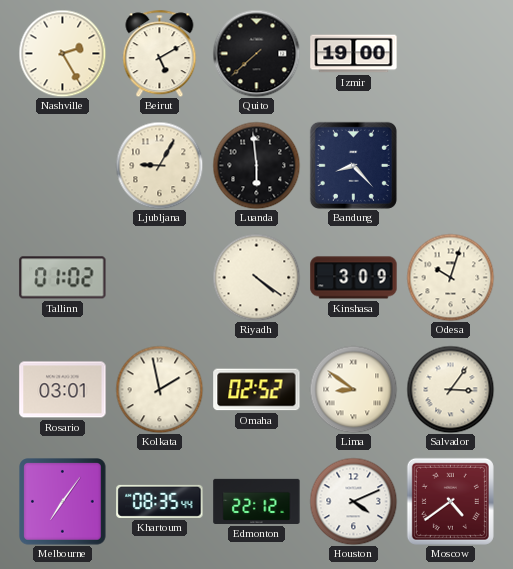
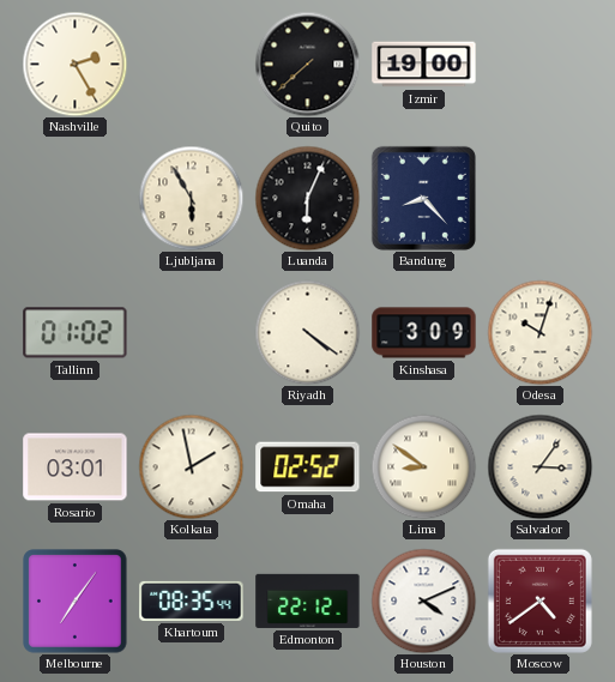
Beirut: 5:10 -> none
Ljubljana: 9:05 -> 5:55
Luanda: 5:59 -> 6:04
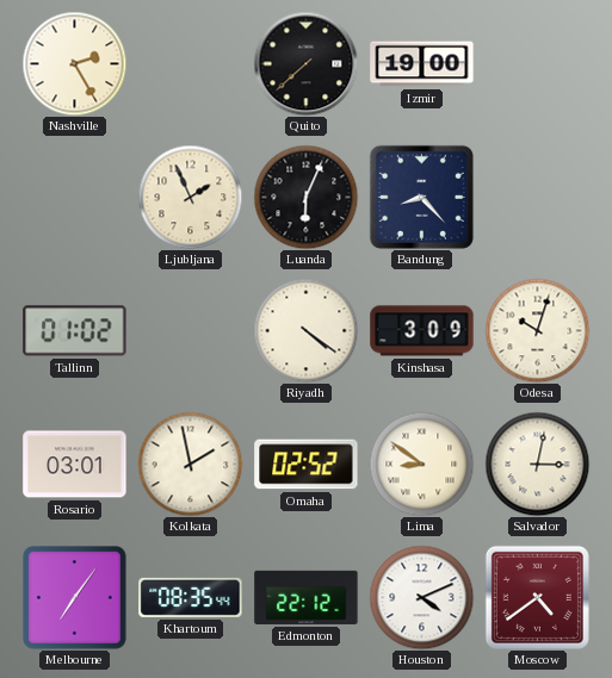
Ljubljana: 5:55 -> 1:56
Salvador: 3:06 -> 3:02
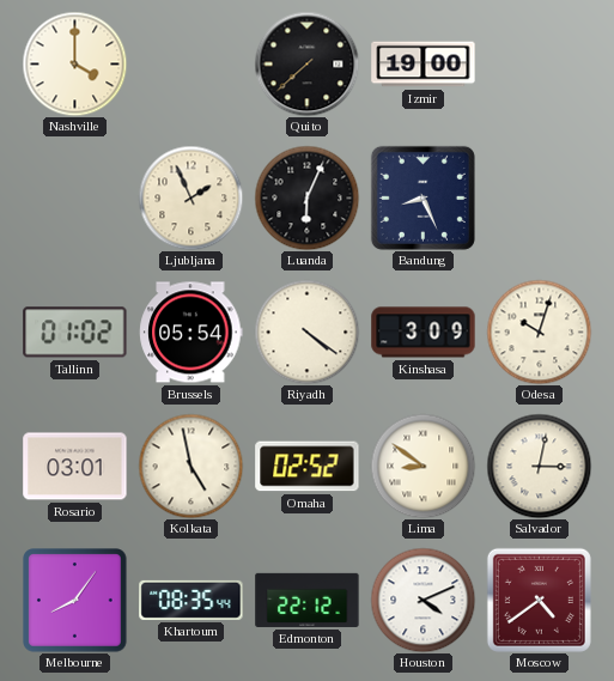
Nashville: 2:25 -> 4:00
Bandung: 8:23 -> 8:26
Brussels: none -> 05:54
Kolkata: 1:58 -> 4:58
Melbourne: 7:06 -> 8:06
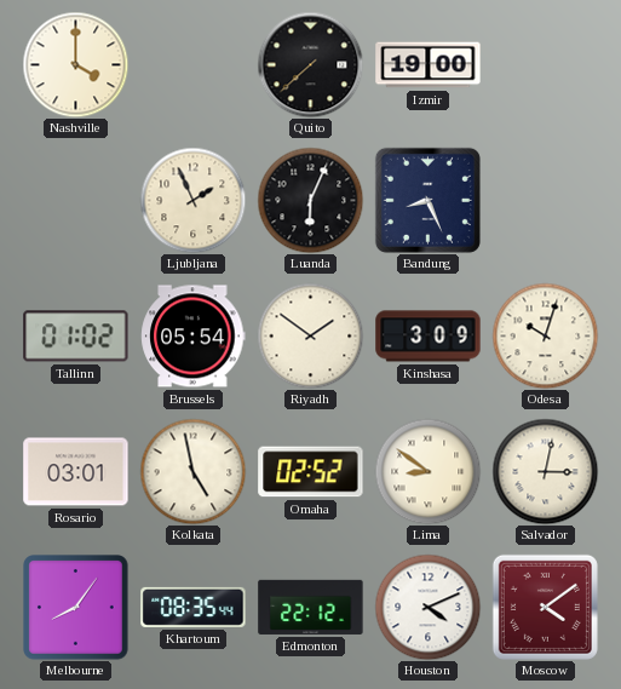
Riyadh: 4:21 -> 1:51
Moscow: 4:39 -> 4:09
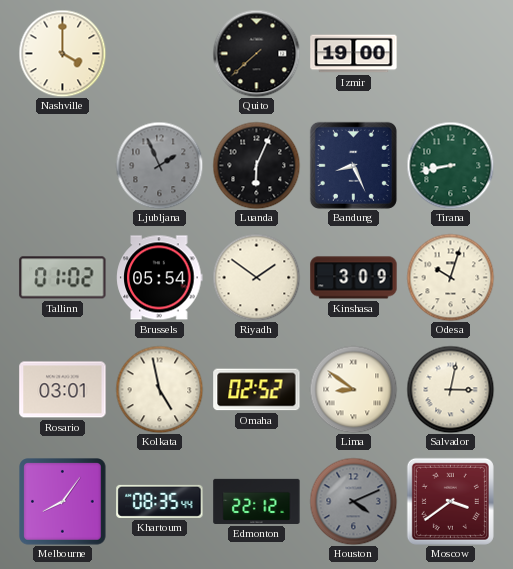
Ljubljana dial: cream -> grey
Tirana: none -> 8:43
Houston dial: white -> grey
Moscow: 4:09 -> 3:39
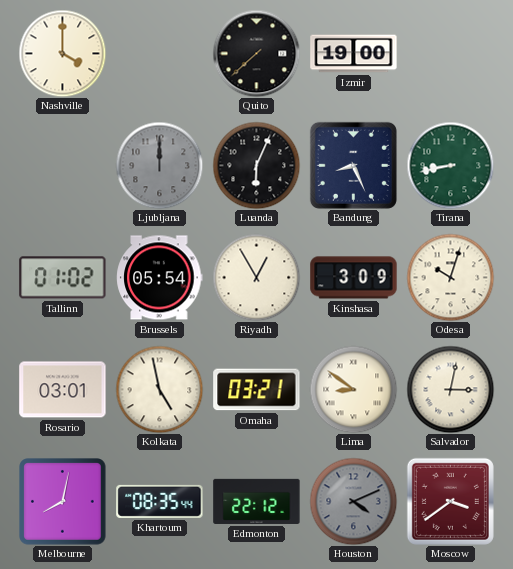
Ljubljana: 1:56 -> 12:00
Riyadh: 1:51 -> 12:55
Omaha: 02:52 -> 03:21
Melbourne: 8:06 -> 8:02
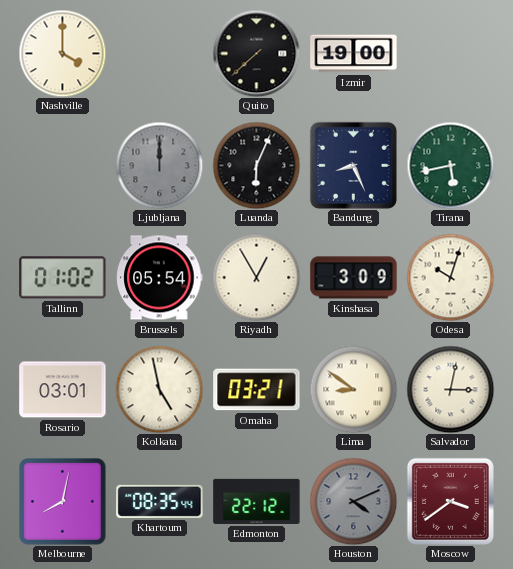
Tirana: 8:43 -> 5:43
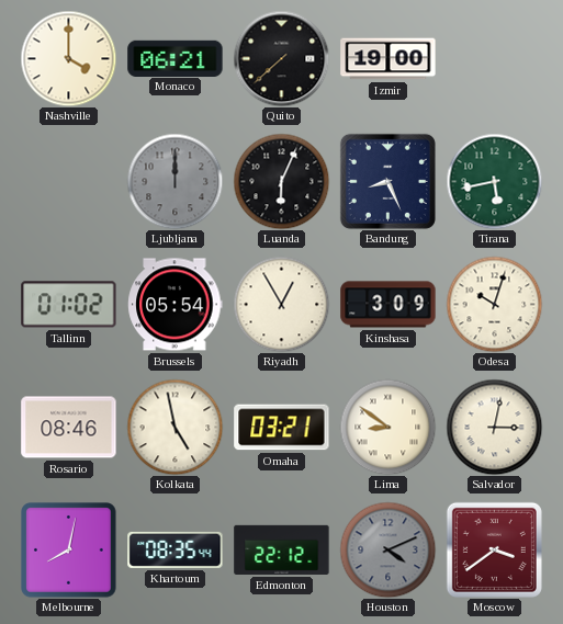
Monaco: none -> 06:21
Rosario: 03:01 -> 08:46
